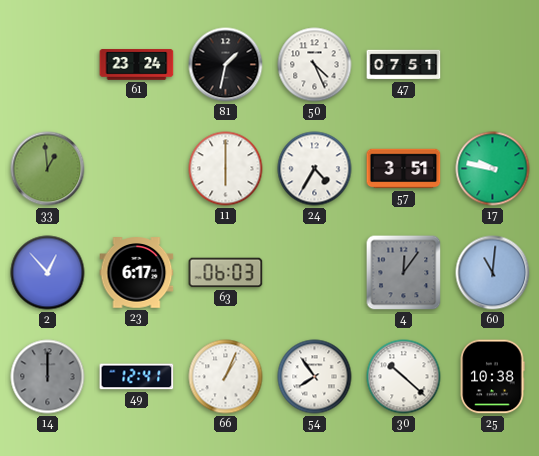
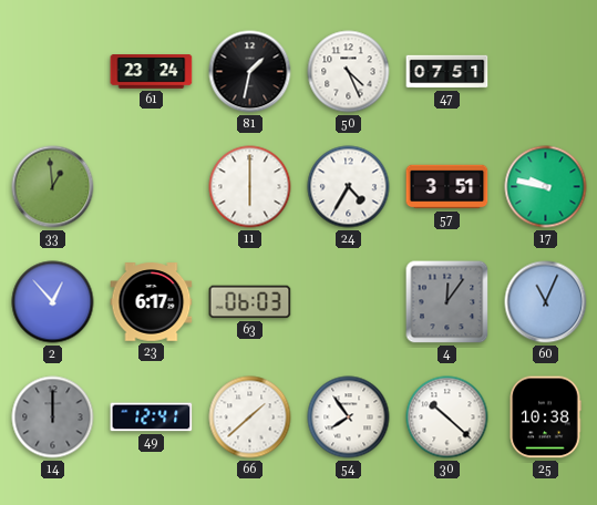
60: 11:01 -> 11:04
66: 1:04 -> 1:38
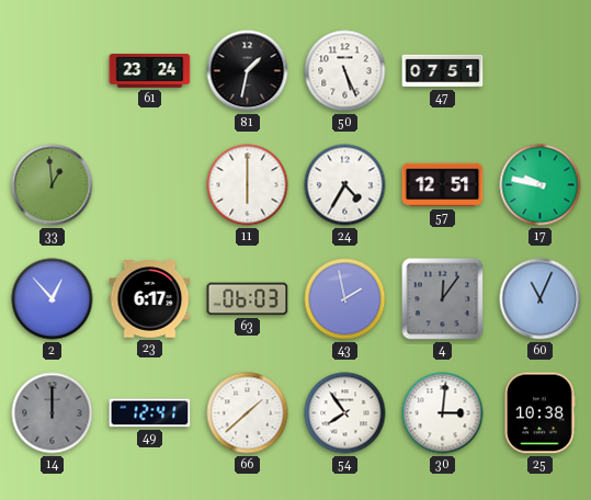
50: 4:26 -> 5:26
57: 3:51 -> 12:51
43: none -> 1:58
30: 10:22 -> 3:01
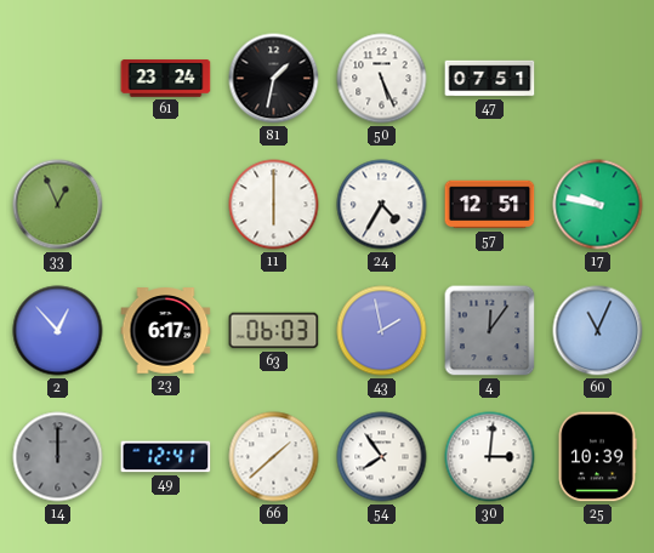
33: 12:59 -> 12:56
25: 10:38 -> 10:39
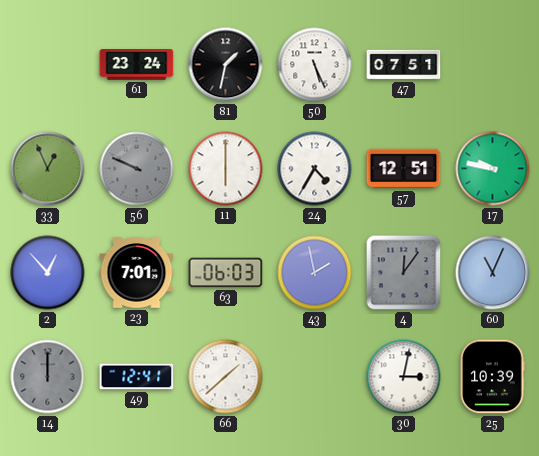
56: none -> 9:49
23: 6:17 -> 7:01
54: 7:54 -> none
30: 3:01 -> 3:02
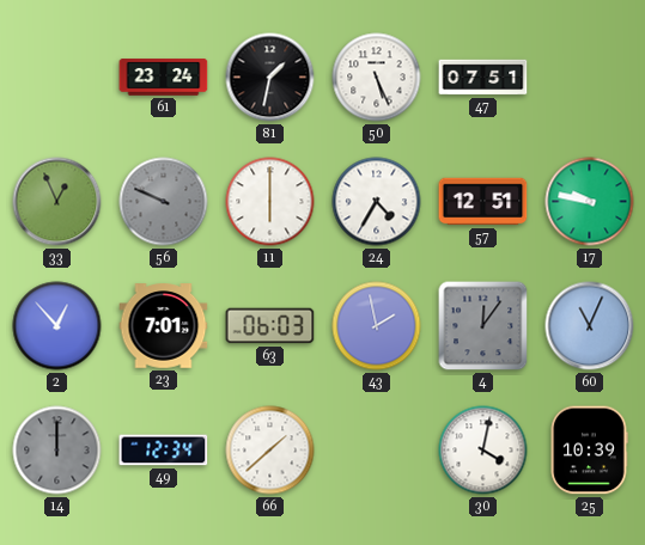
49: 12:41 -> 12:34
30: 3:02 -> 4:02
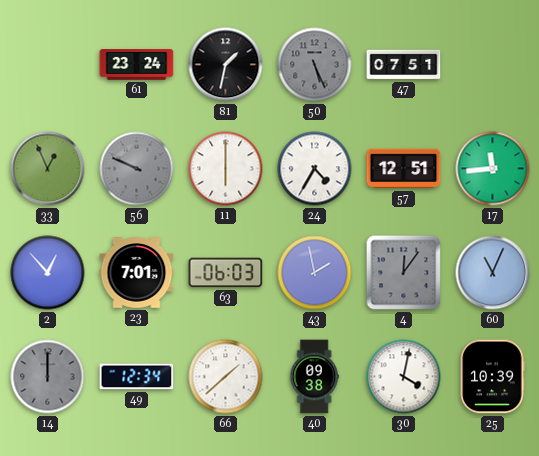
50 dial: white -> grey
17: 9:47 -> 11:44
40: none -> 09:38
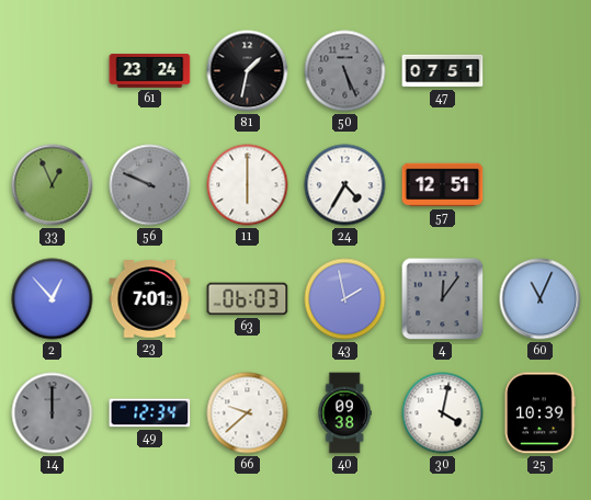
17: 11:44 -> none
66: 1:38 -> 9:38
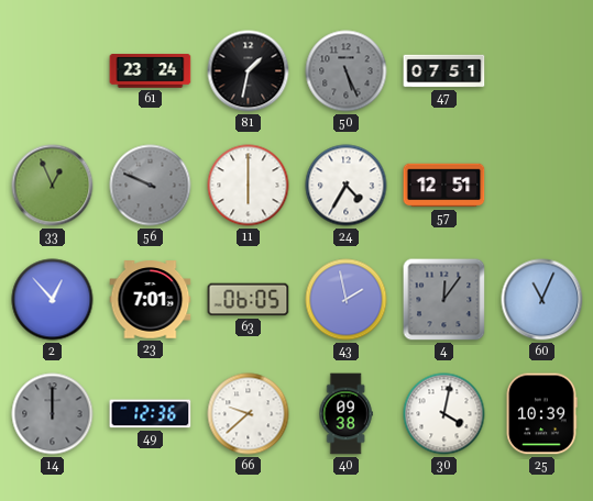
63: 06:03 -> 06:05
49: 12:34 -> 12:36
